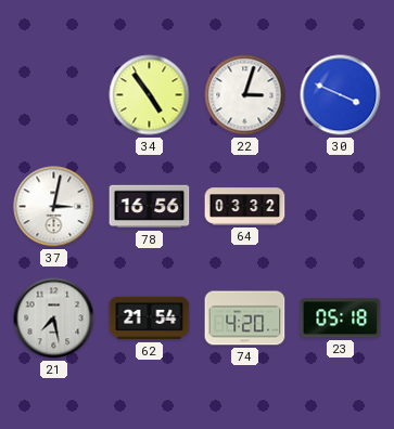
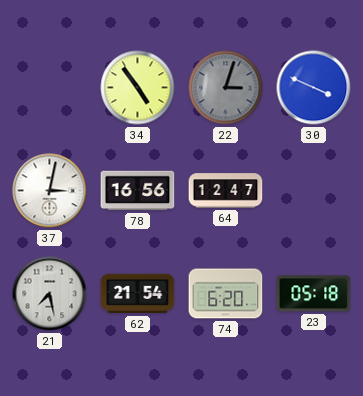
22 dial: white -> grey
64: 03:32 -> 12:47
74: 4:20 -> 6:20
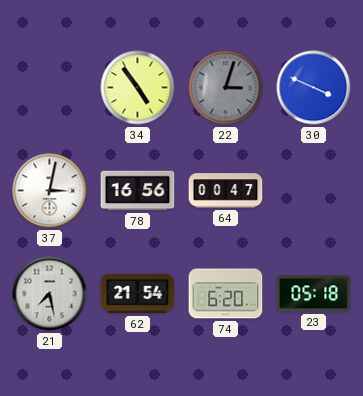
64: 12:47 -> 00:47
